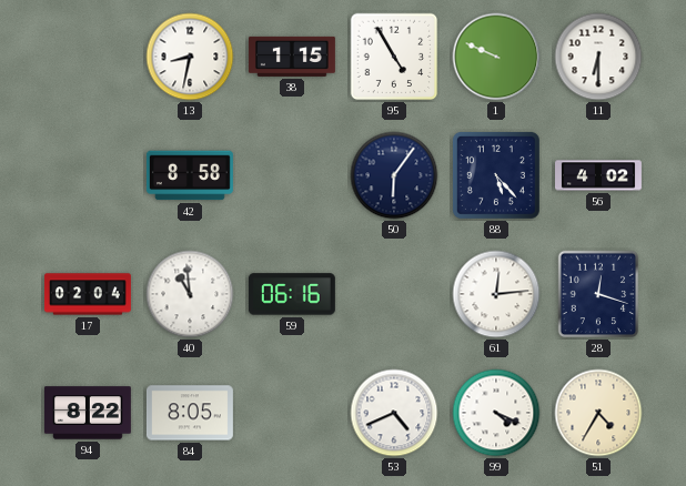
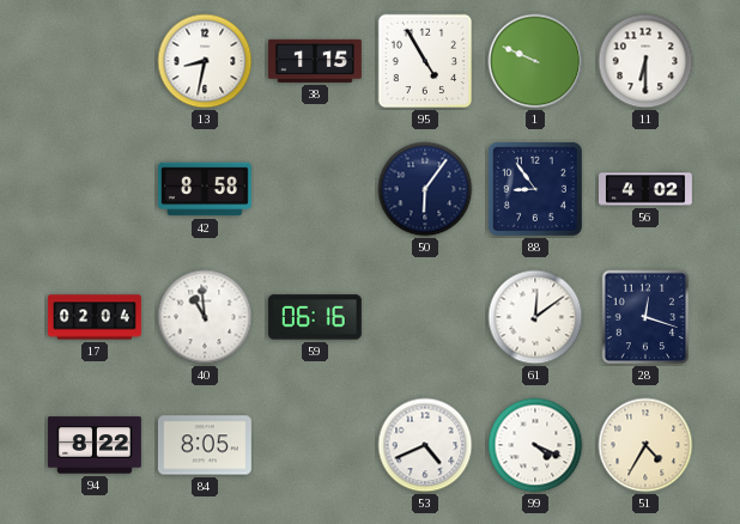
88: 5:23 -> 8:54
61: 12:14 -> 12:09
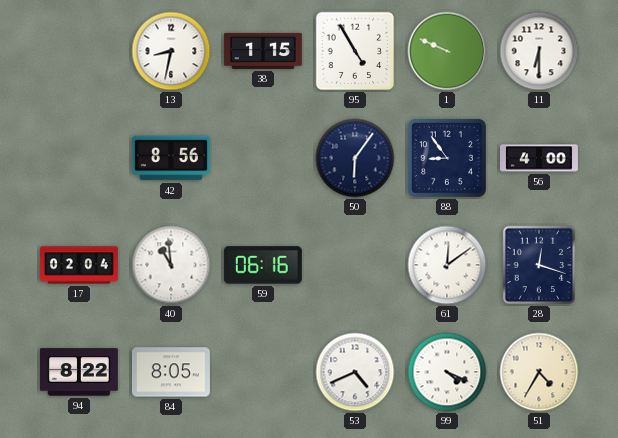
42: 8:58 -> 8:56
56: 4:02 -> 4:00
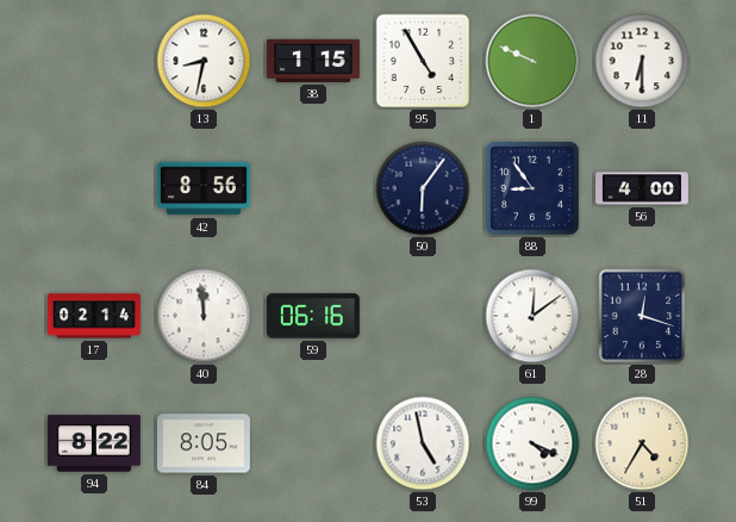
17: 02:04 -> 02:14
40: 10:59 -> 11:59
53: 4:41 -> 4:58
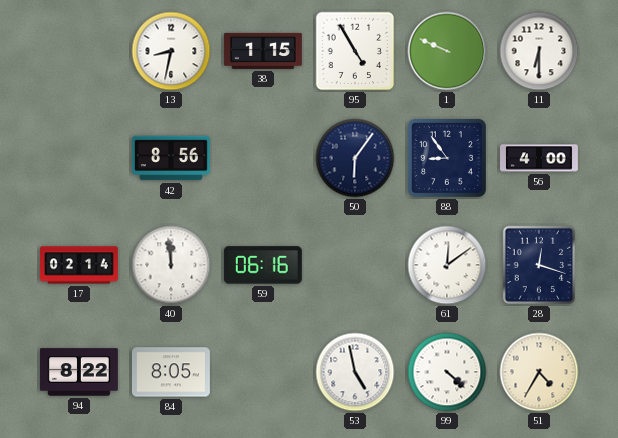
99: 4:19 -> 4:22
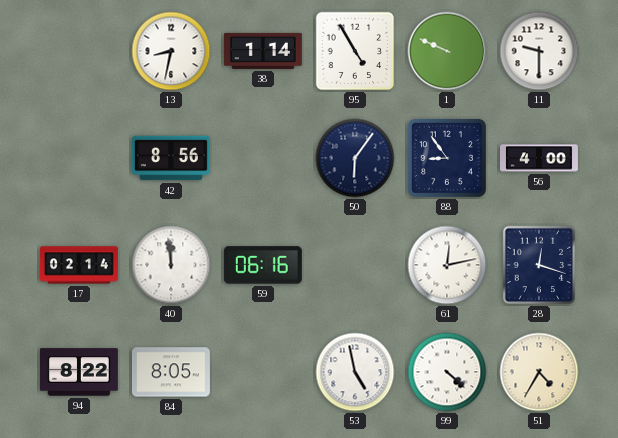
38: 1:15 -> 1:14
11: 6:30 -> 9:30
61: 12:09 -> 12:13
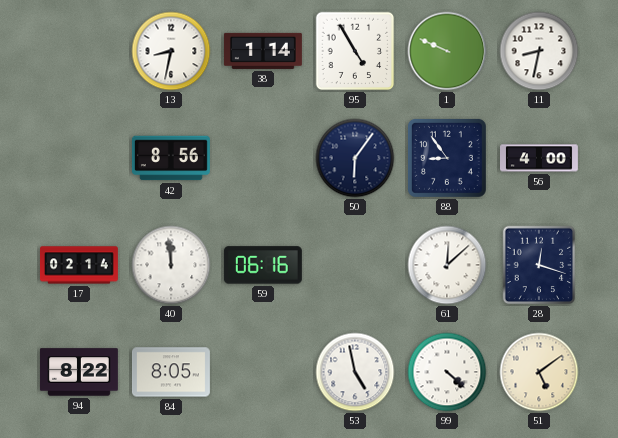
11: 9:30 -> 8:32
61: 12:13 -> 12:08
51: 4:35 -> 5:09
